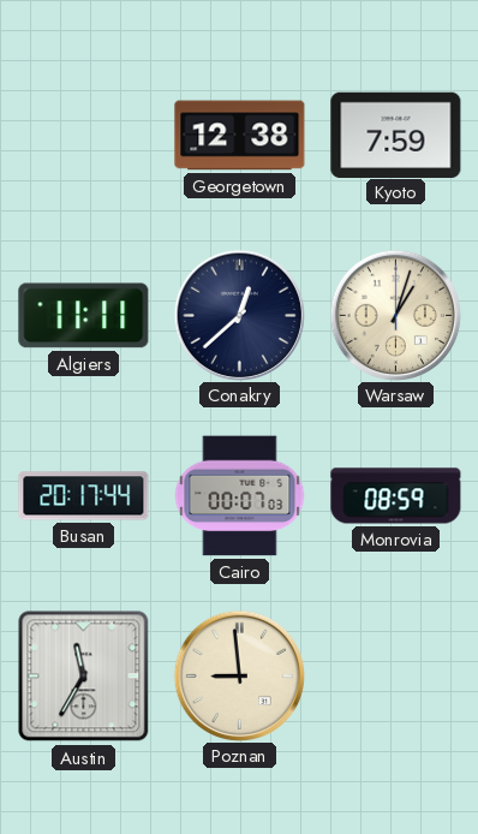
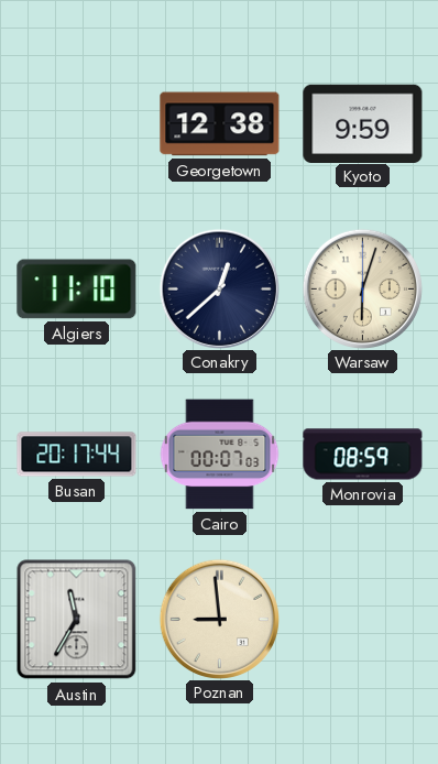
Kyoto: 7:59 -> 9:59
Algiers: 11:11 -> 11:10
Warsaw: 1:03 -> 6:03
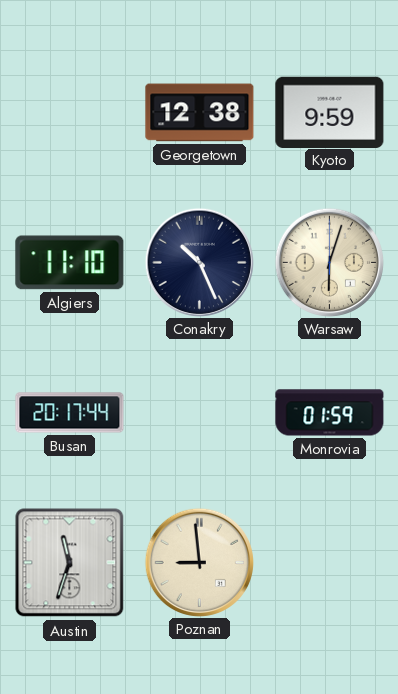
Conakry: 12:38 -> 10:26
Cairo: 00:07 -> none
Monrovia: 08:59 -> 01:59
Austin: 11:35 -> 11:33
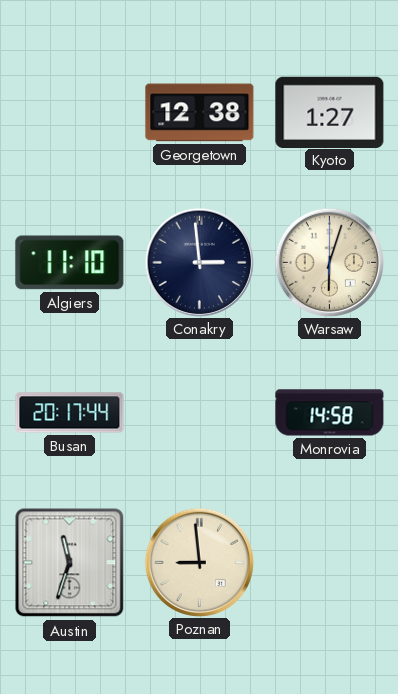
Kyoto: 9:59 -> 1:27
Conakry: 10:26 -> 2:59
Monrovia: 01:59 -> 14:58
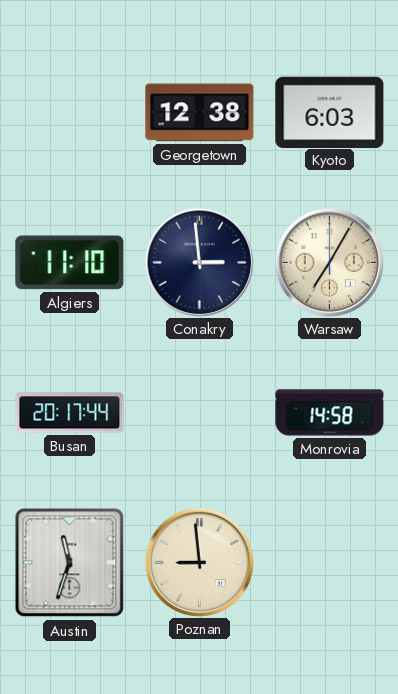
Kyoto: 1:27 -> 6:03
Warsaw: 6:03 -> 7:05
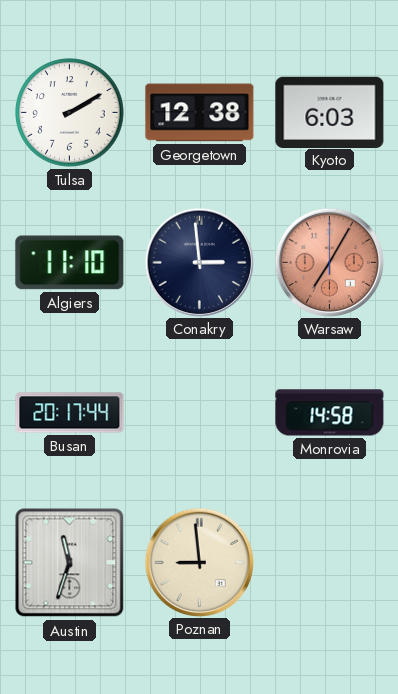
Tulsa: none -> 2:10
Warsaw dial: cream -> salmon
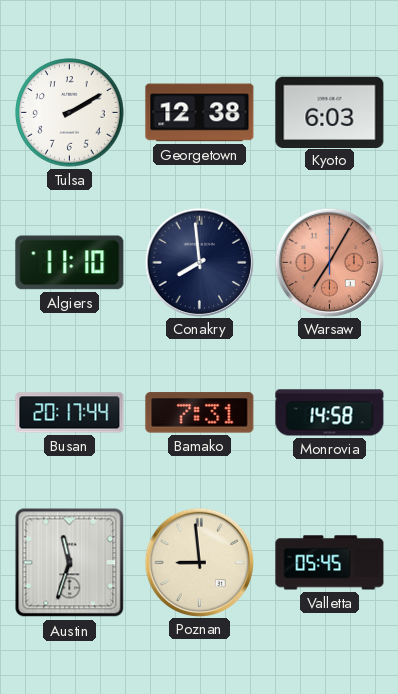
Conakry: 2:59 -> 7:59
Bamako: none -> 7:31
Valletta: none -> 05:45
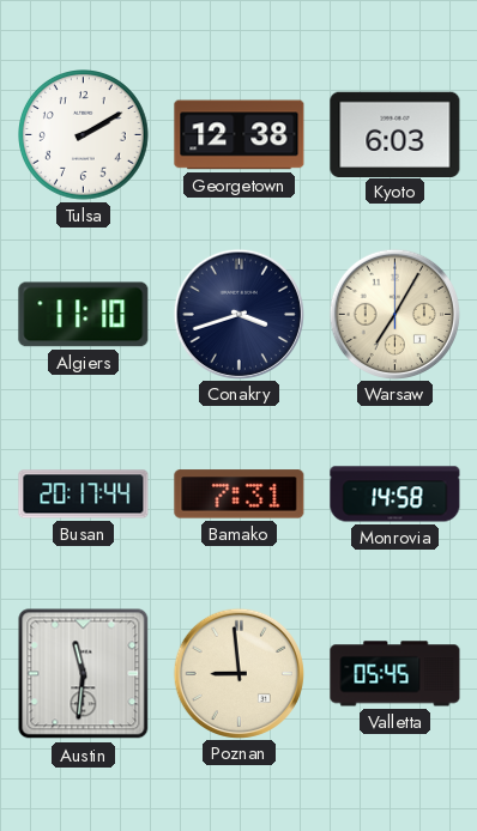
Conakry: 7:59 -> 3:42
Warsaw dial: salmon -> cream
Austin: 11:33 -> 11:31
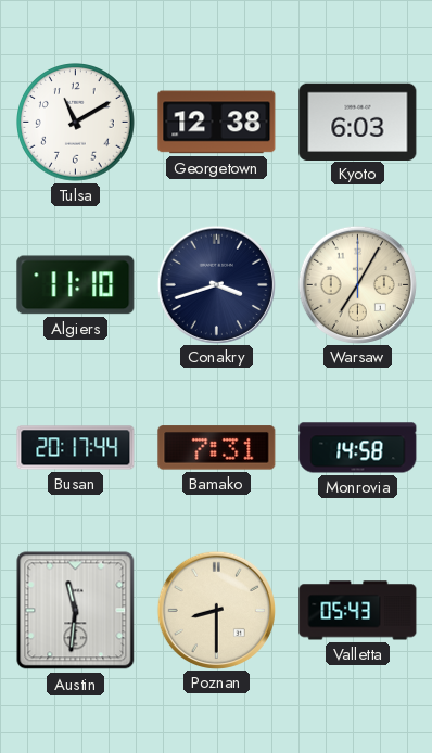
Tulsa: 2:10 -> 11:10
Poznan: 8:59 -> 8:30
Valletta: 05:45 -> 05:43
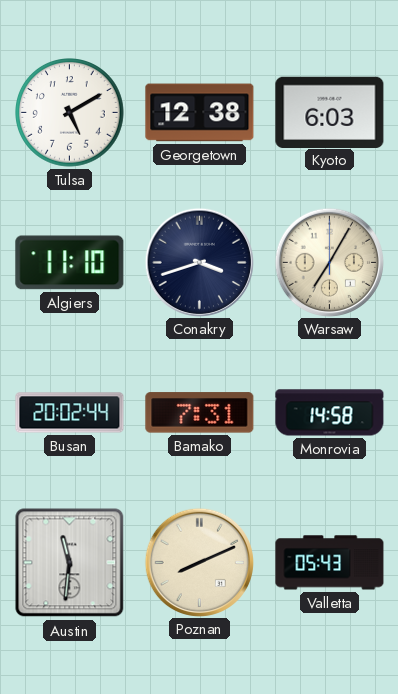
Tulsa: 11:10 -> 5:10
Busan: 20:17 -> 20:02
Poznan: 8:30 -> 8:11
